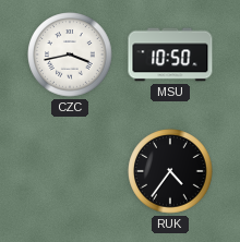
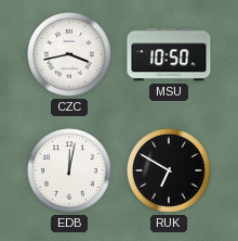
EDB: none -> 12:02
RUK: 4:36 -> 6:50
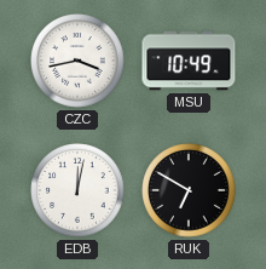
MSU: 10:50 -> 10:49
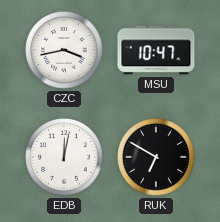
MSU: 10:49 -> 10:47
